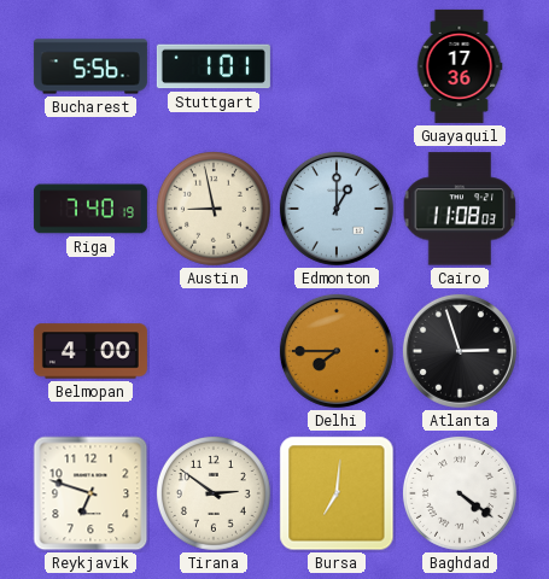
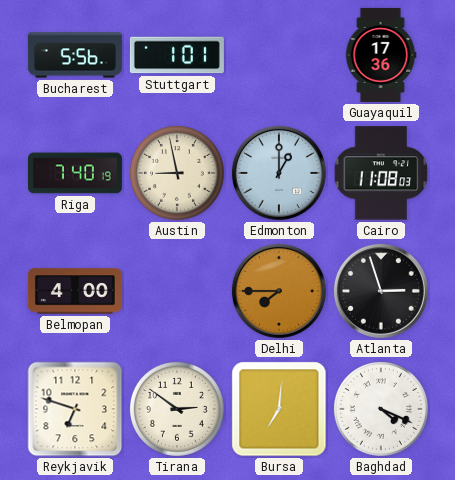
Baghdad: 4:21 -> 4:19
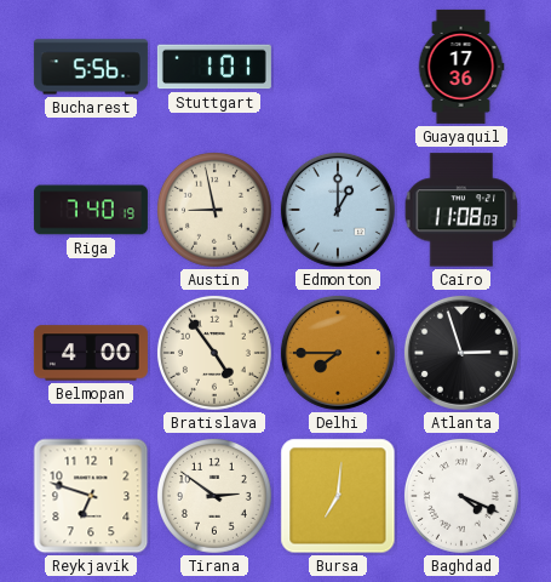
Bratislava: none -> 4:54
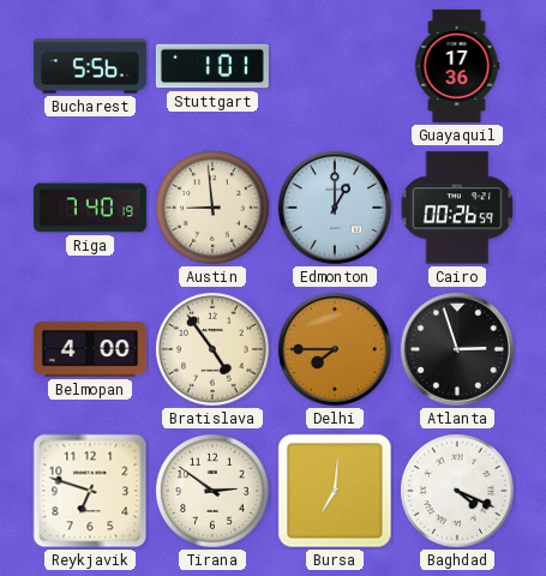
Austin: 8:58 -> 8:59
Cairo: 11:08 -> 00:26
